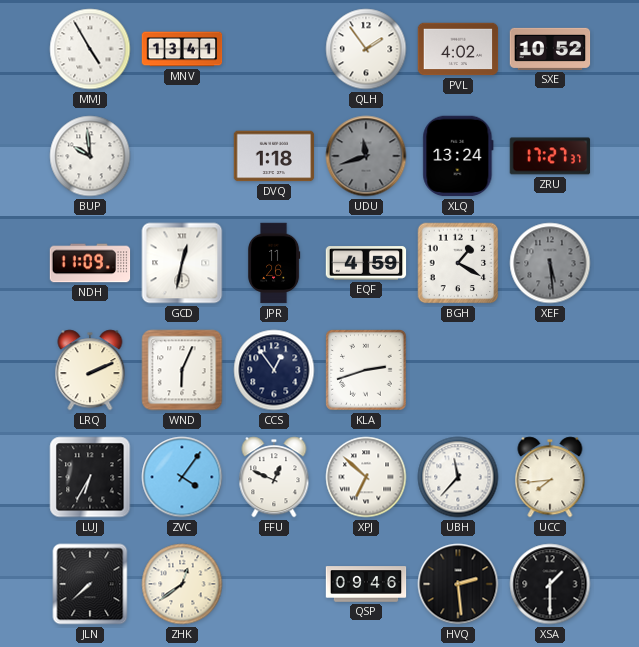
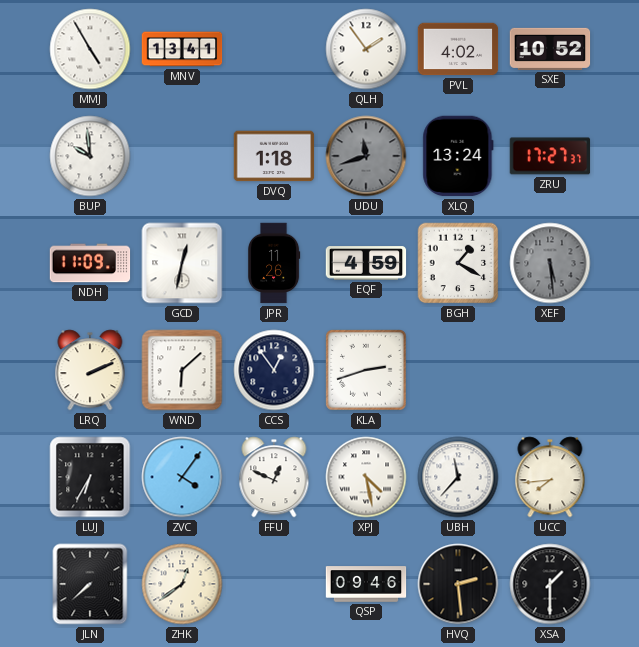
WND: 6:04 -> 6:08
XPJ: 6:52 -> 4:28
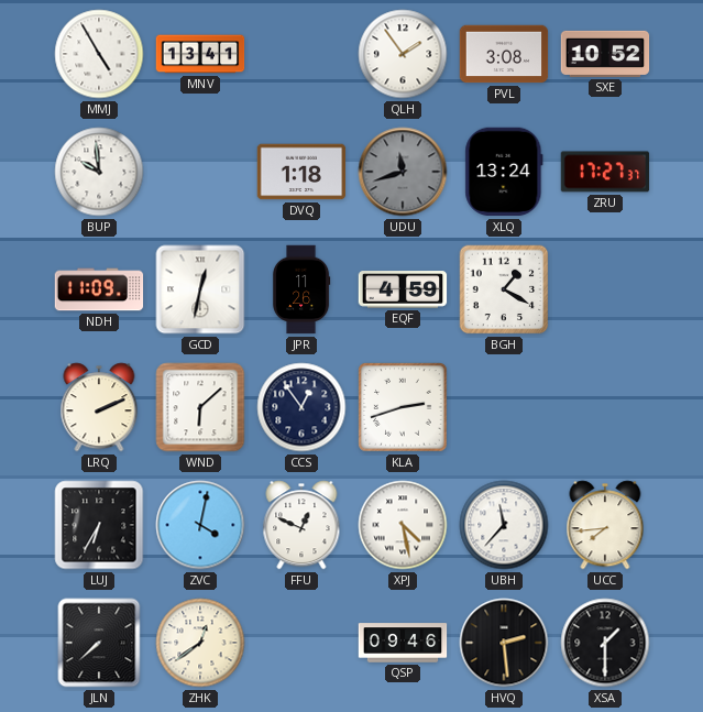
PVL: 4:02 -> 3:08
XEF: 5:29 -> none
ZVC: 4:06 -> 4:02
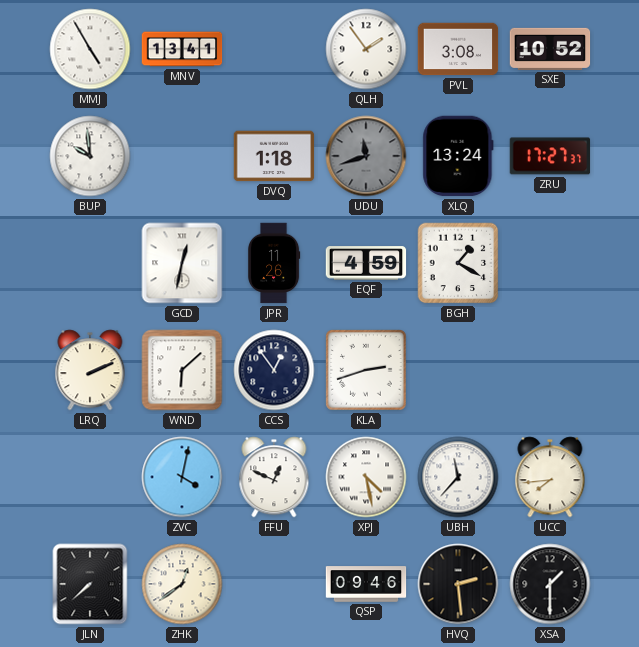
NDH: 11:09 -> none
LUJ: 6:35 -> none
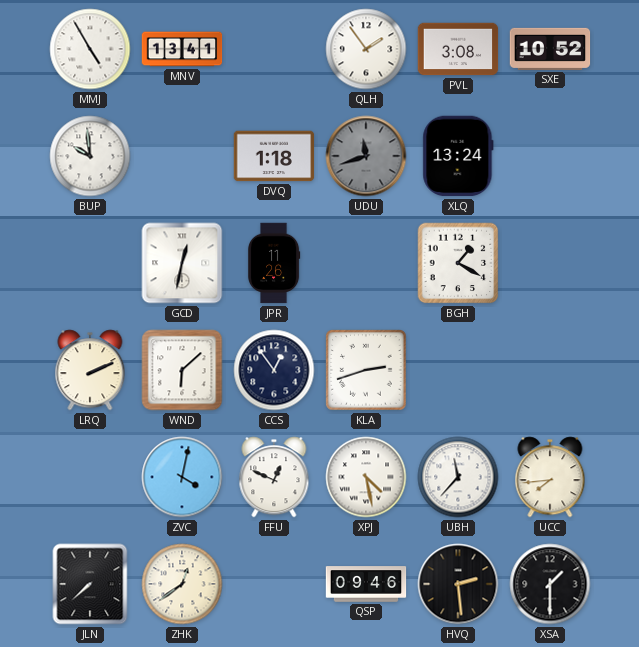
ZRU: 17:27 -> none
EQF: 4:59 -> none
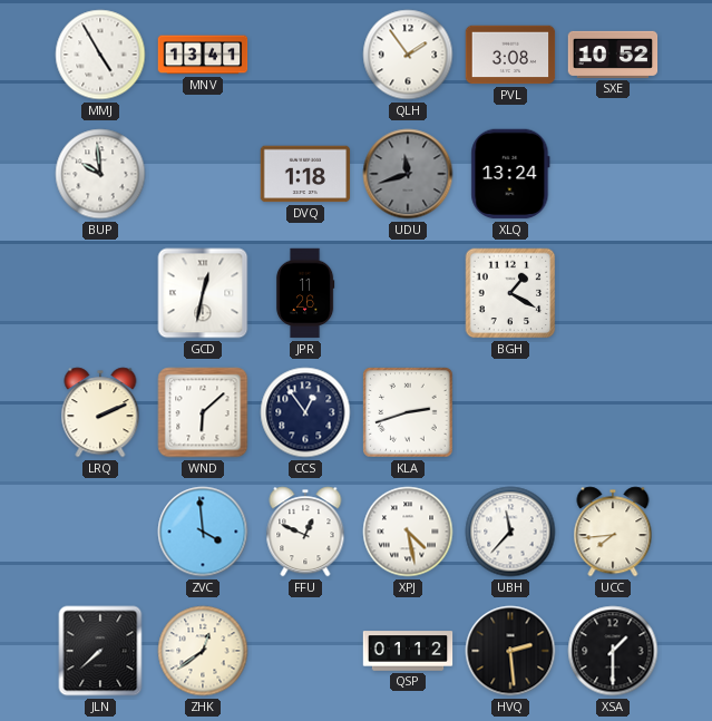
ZVC: 4:02 -> 3:59
QSP: 09:46 -> 01:12
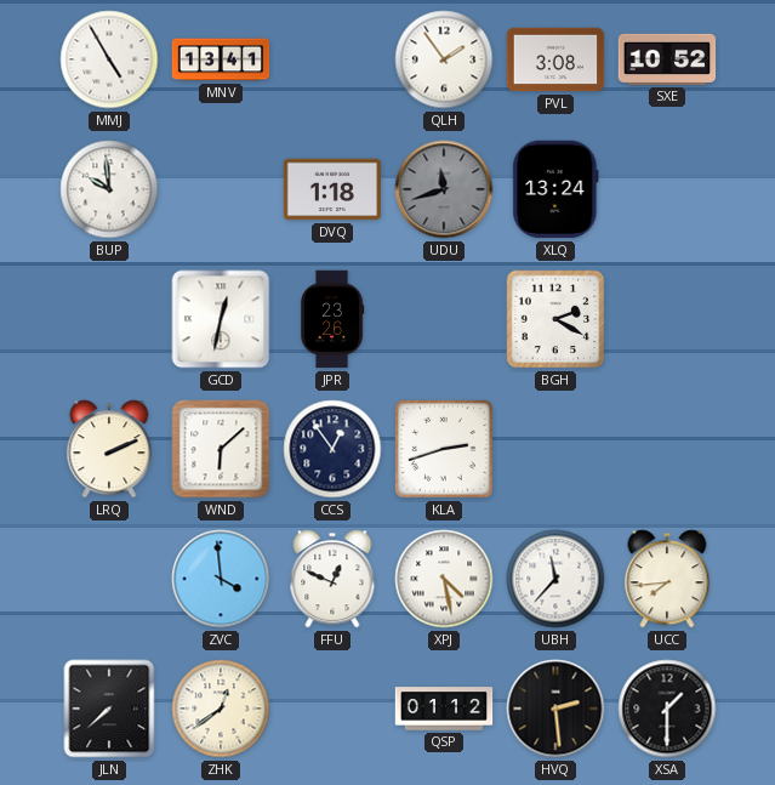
JPR: 11:26 -> 23:26
BGH: 1:20 -> 2:20
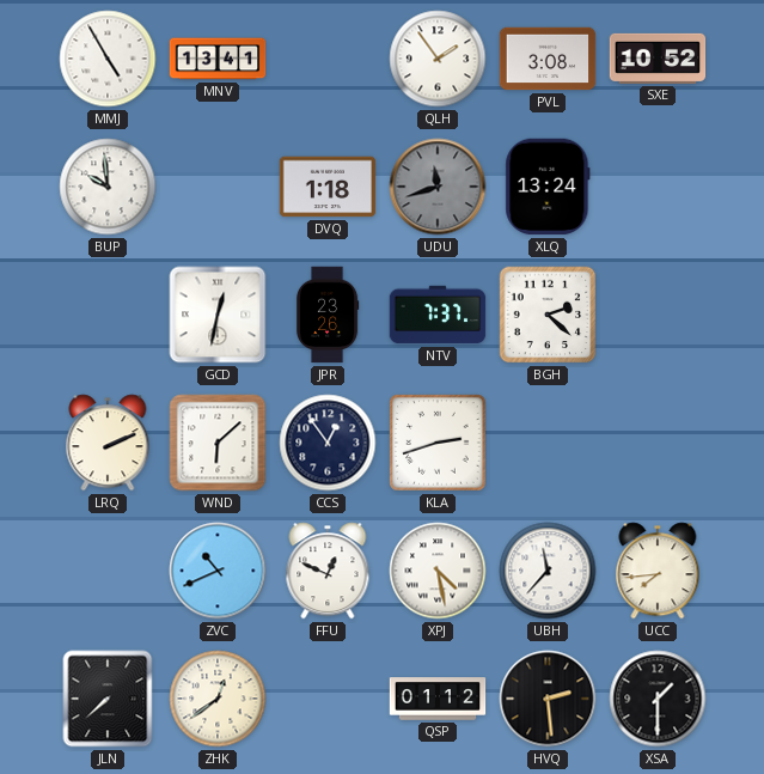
NTV: none -> 7:37
BGH: 2:20 -> 2:22
ZVC: 3:59 -> 10:41
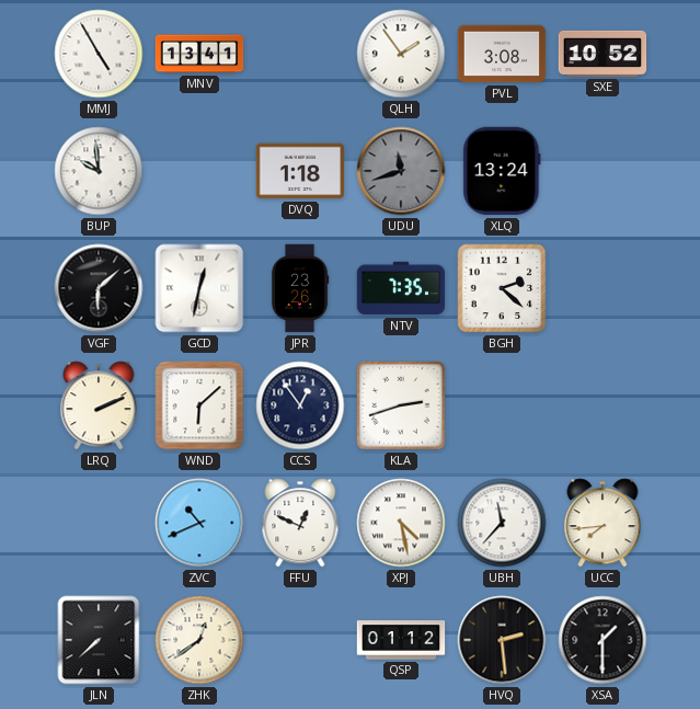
VGF: none -> 6:08
NTV: 7:37 -> 7:35
